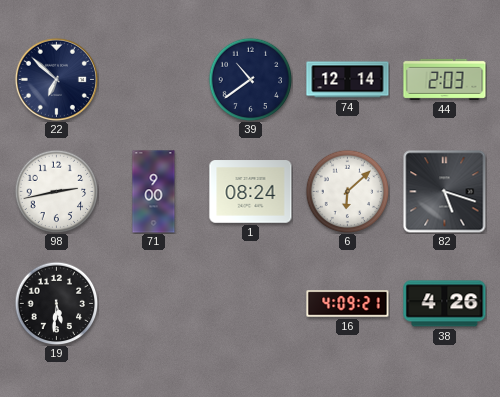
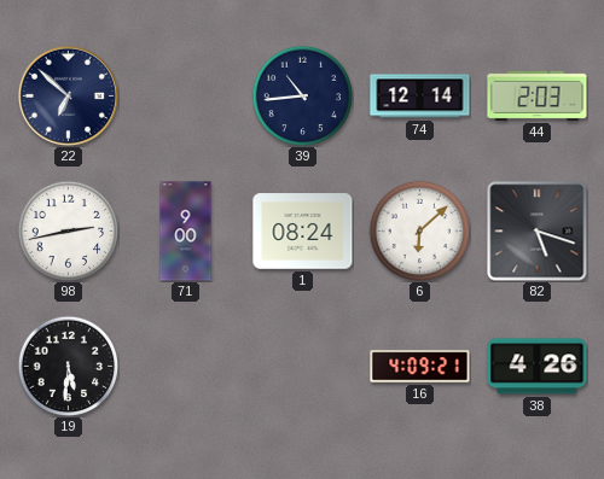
39: 10:39 -> 10:44
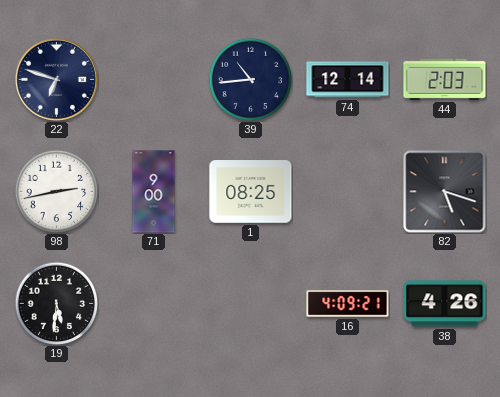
22: 6:52 -> 6:48
1: 08:24 -> 08:25
6: 6:08 -> none
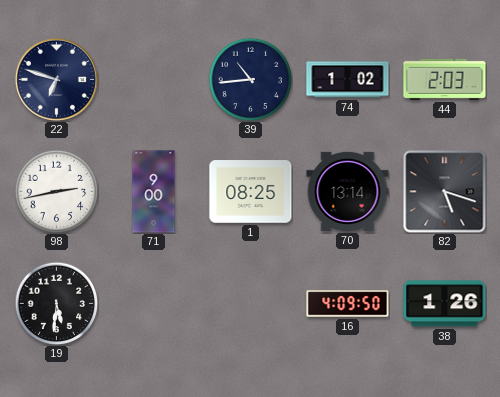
74: 12:14 -> 1:02
70: none -> 13:14
16: 4:09:21 -> 4:09:50
38: 4:26 -> 1:26
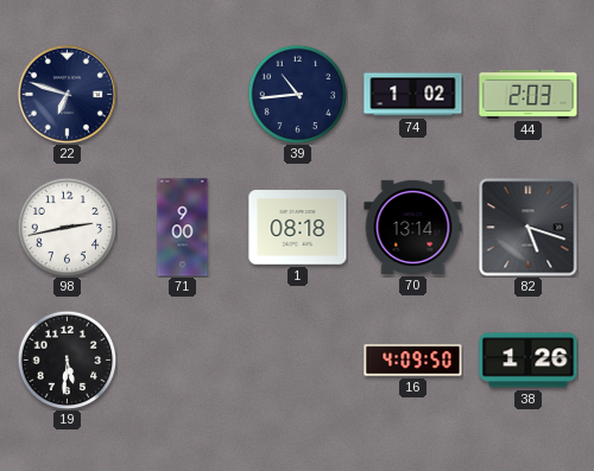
1: 08:25 -> 08:18
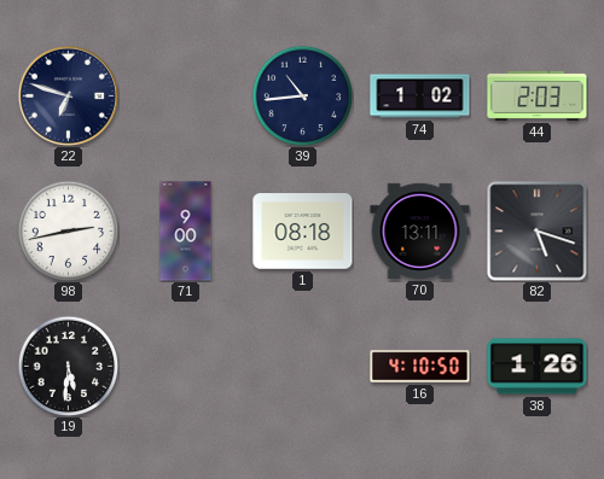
70: 13:14 -> 13:11
16: 4:09 -> 4:10
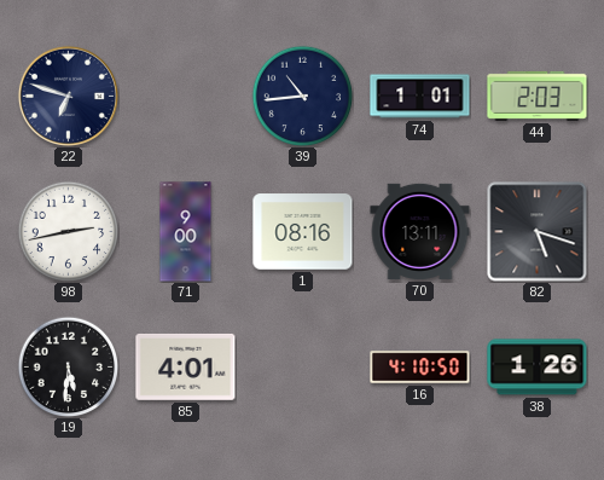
74: 1:02 -> 1:01
1: 08:18 -> 08:16
85: none -> 4:01
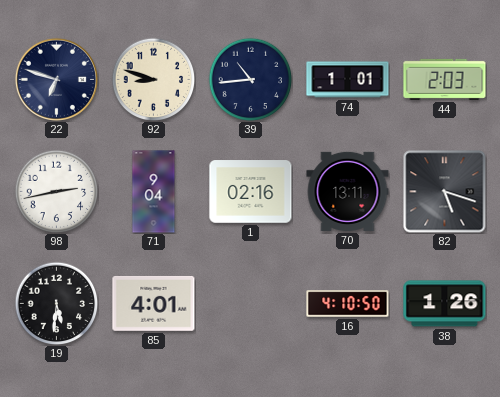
92: none -> 8:48
71: 9:00 -> 9:04
1: 08:16 -> 02:16
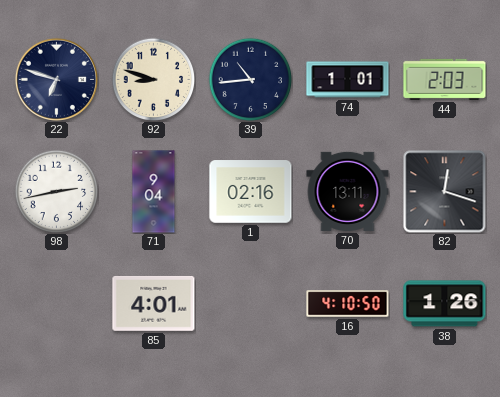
82: 5:18 -> 12:18
19: 5:31 -> none
